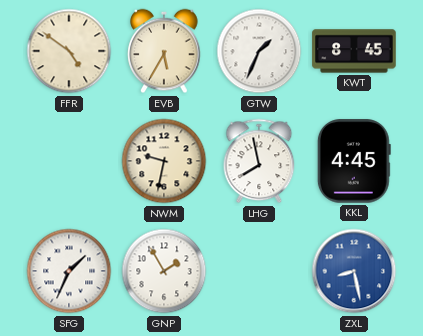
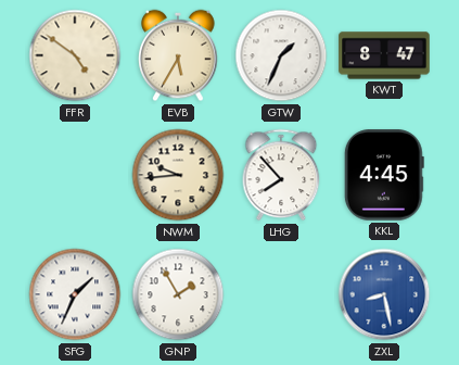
KWT: 8:45 -> 8:47
NWM: 9:32 -> 9:44
LHG: 7:58 -> 7:53
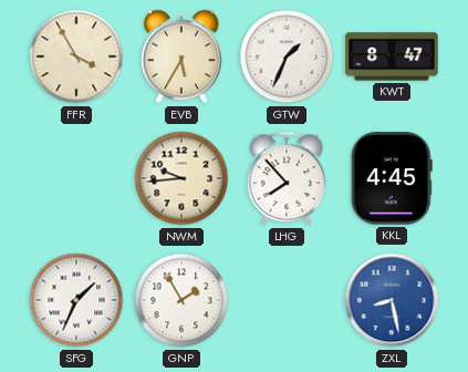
FFR: 4:51 -> 3:55
